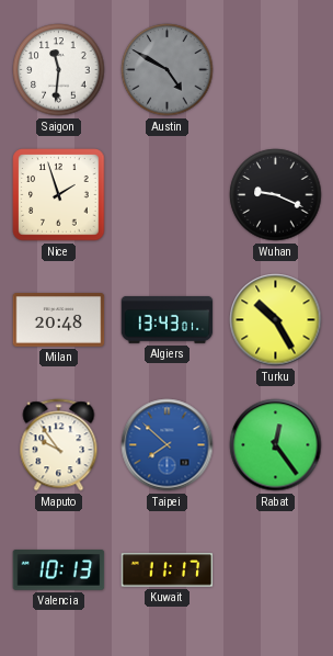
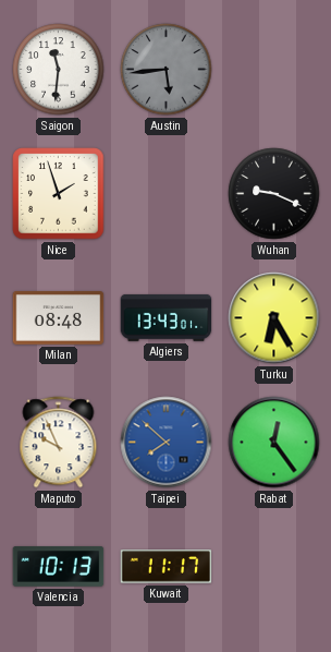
Austin: 4:50 -> 5:44
Milan: 20:48 -> 08:48
Turku: 10:25 -> 6:25
Maputo: 9:54 -> 9:56
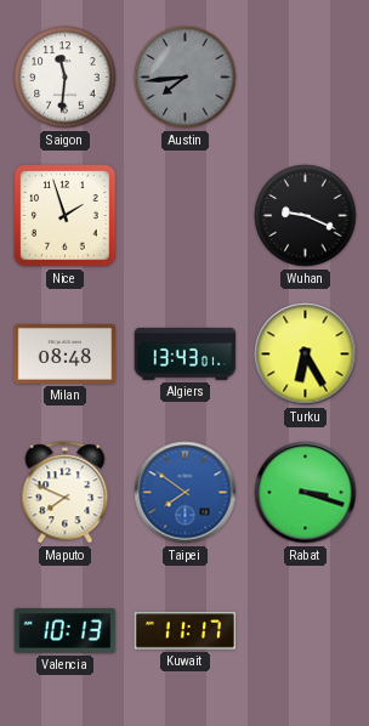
Austin: 5:44 -> 7:44
Maputo: 9:56 -> 7:49
Taipei: 7:52 -> 7:51
Rabat: 12:24 -> 3:18
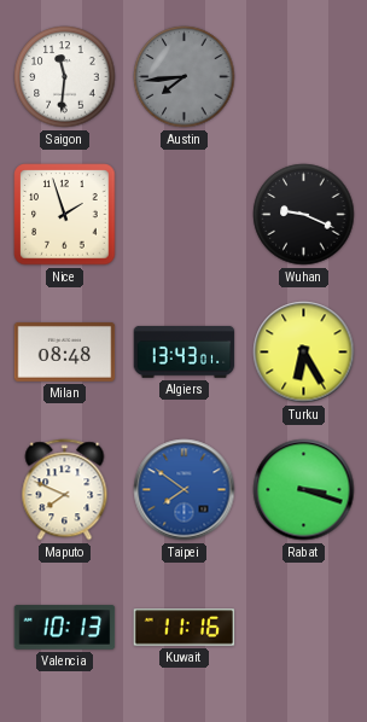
Kuwait: 11:17 -> 11:16
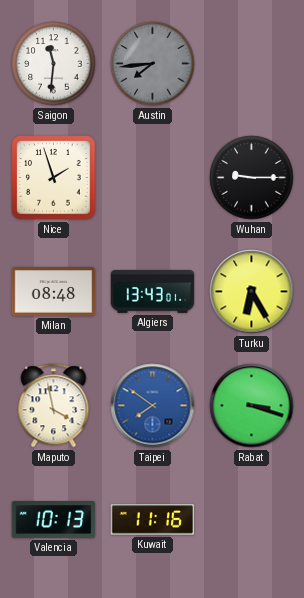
Wuhan: 9:19 -> 9:15
Maputo: 7:49 -> 3:58
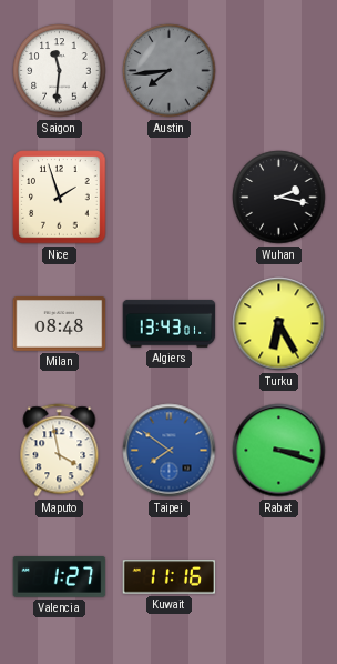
Wuhan: 9:15 -> 2:17
Valencia: 10:13 -> 1:27
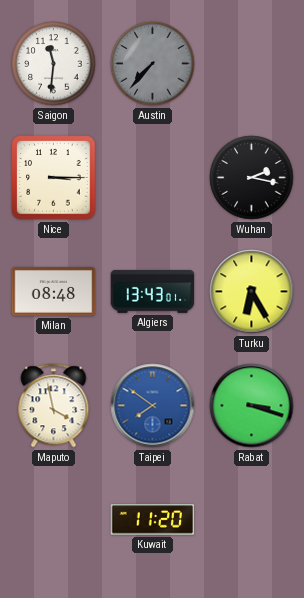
Austin: 7:44 -> 7:37
Nice: 1:57 -> 3:15
Valencia: 1:27 -> none
Kuwait: 11:16 -> 11:20
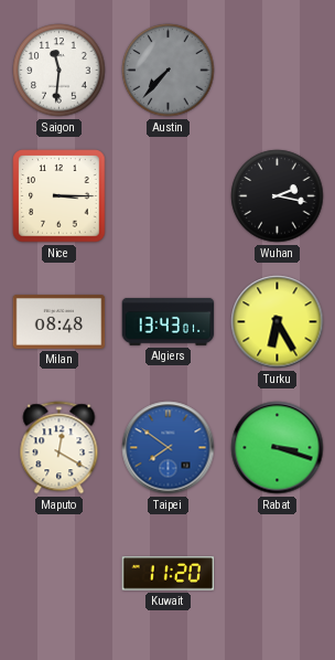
Maputo: 3:58 -> 12:20
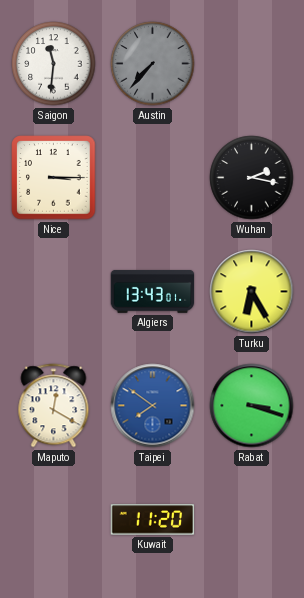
Milan: 08:48 -> none
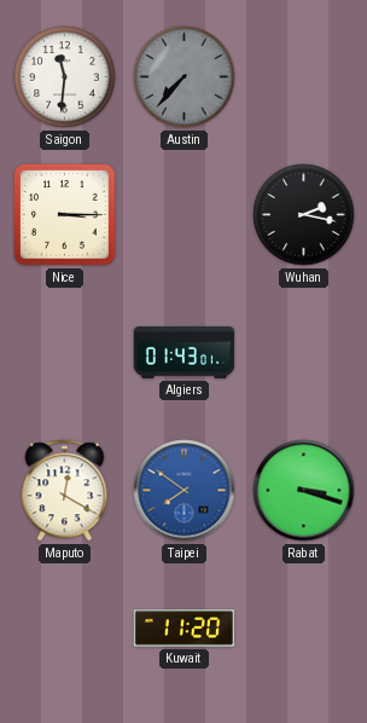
Algiers: 13:43 -> 01:43
Turku: 6:25 -> none
